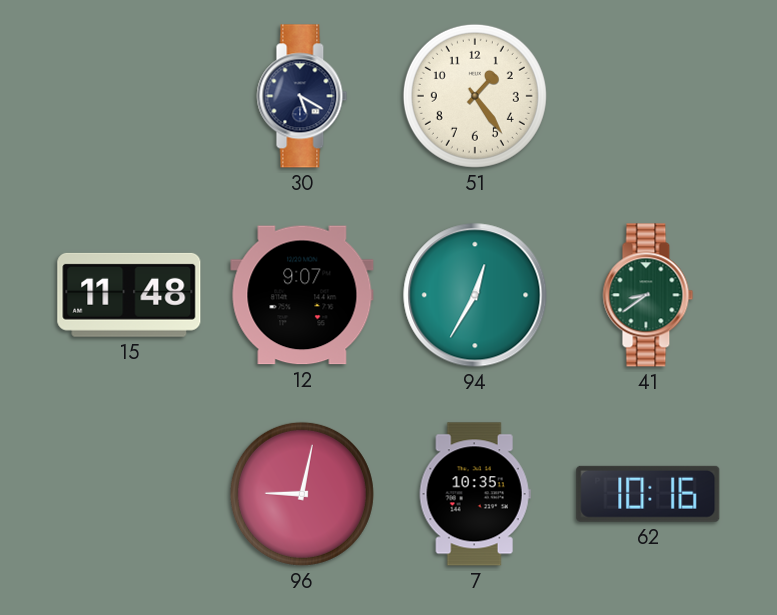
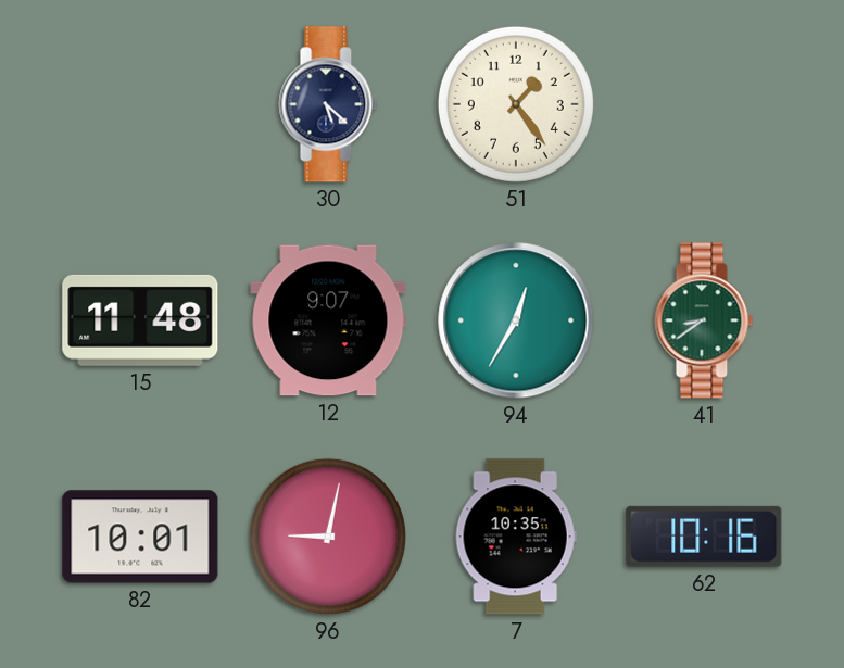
30: 5:20 -> 5:22
82: none -> 10:01
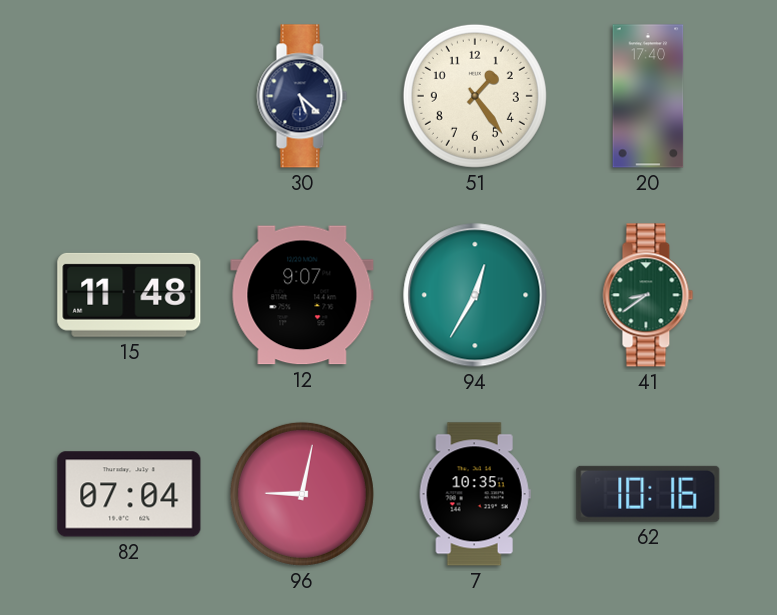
20: none -> 17:40
82: 10:01 -> 07:04
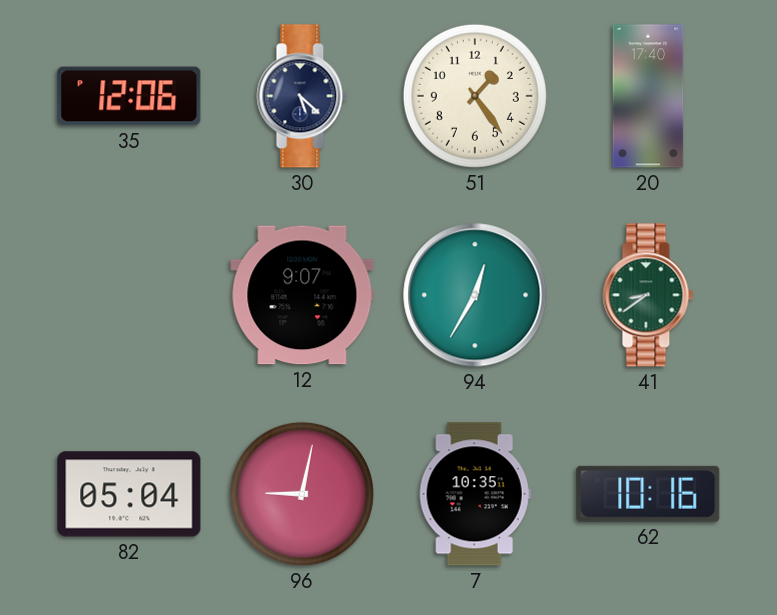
35: none -> 12:06
15: 11:48 -> none
82: 07:04 -> 05:04
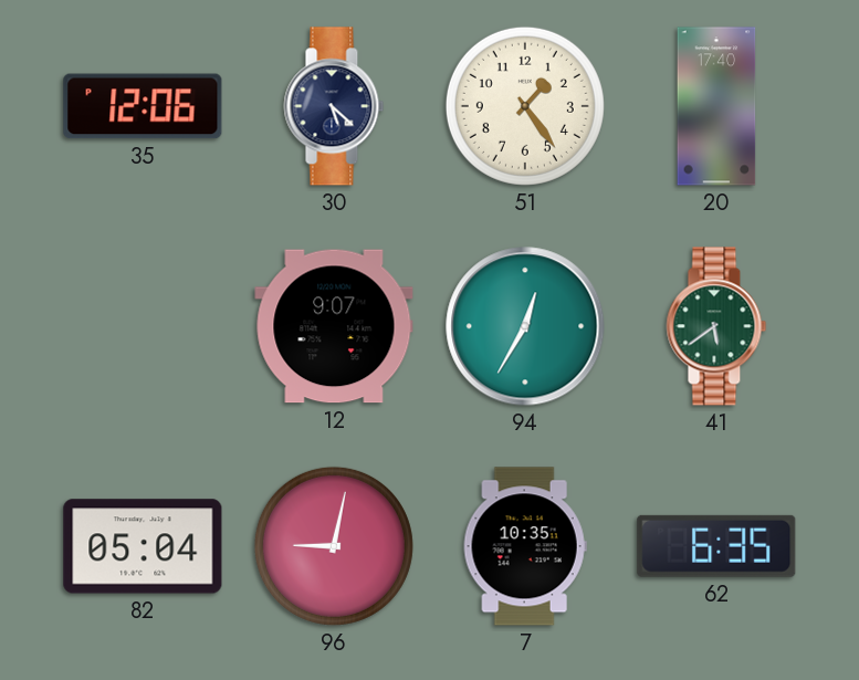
41: 8:39 -> 5:39
62: 10:16 -> 6:35
